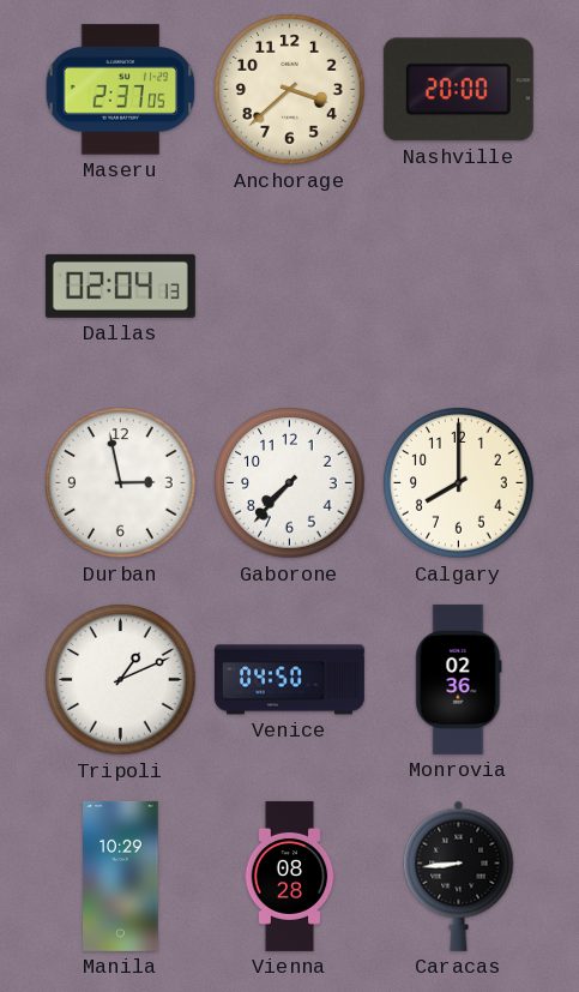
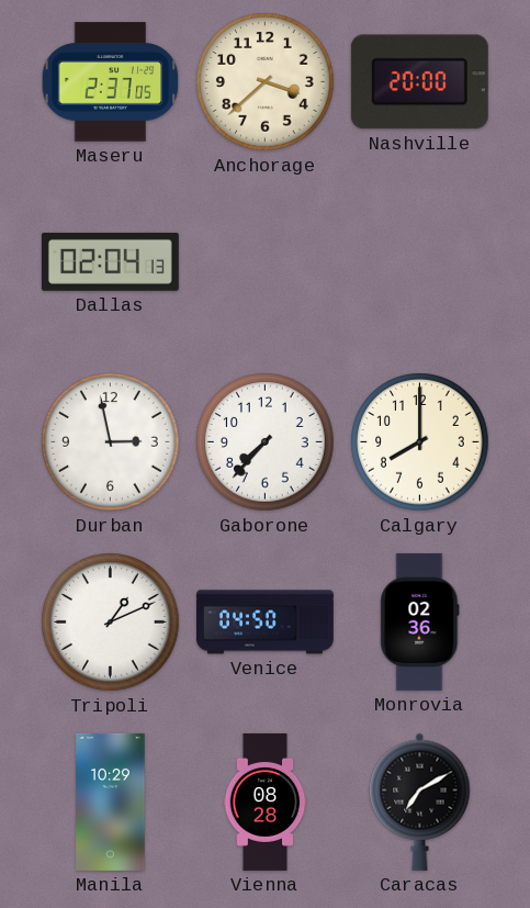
Caracas: 8:44 -> 7:10
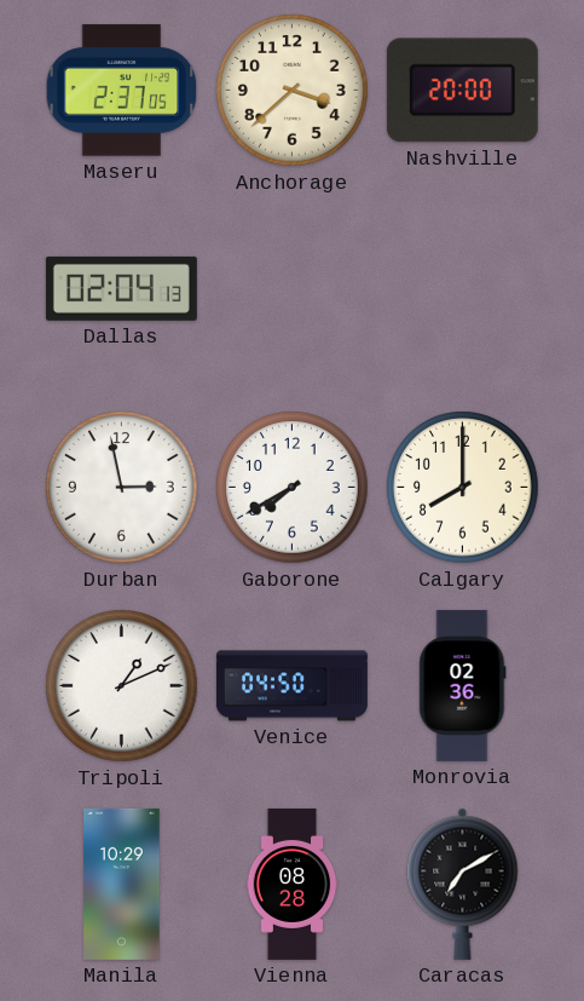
Gaborone: 7:37 -> 7:40
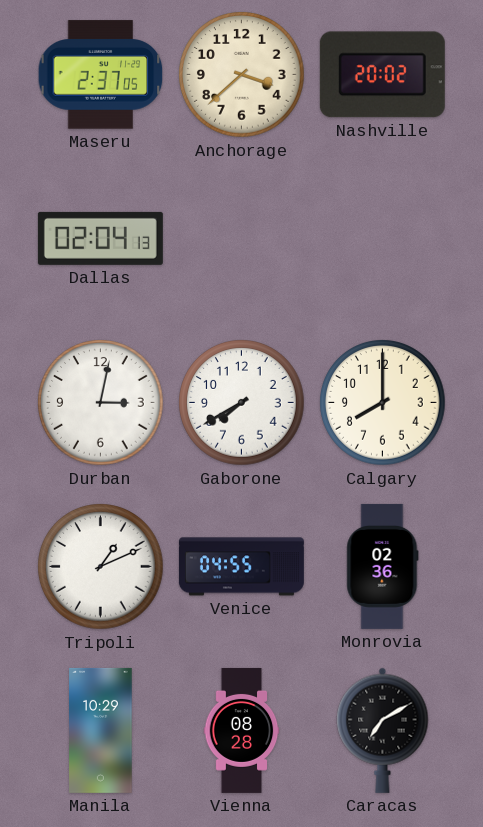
Nashville: 20:00 -> 20:02
Durban: 2:58 -> 3:02
Venice: 04:50 -> 04:55
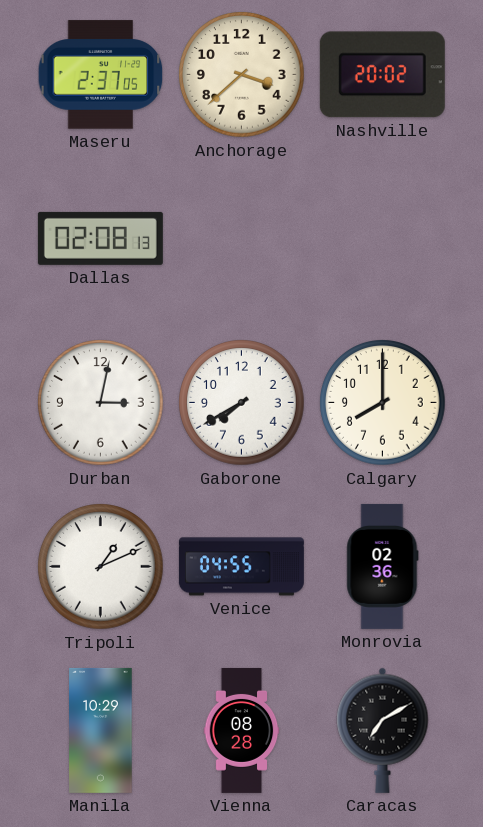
Dallas: 02:04 -> 02:08
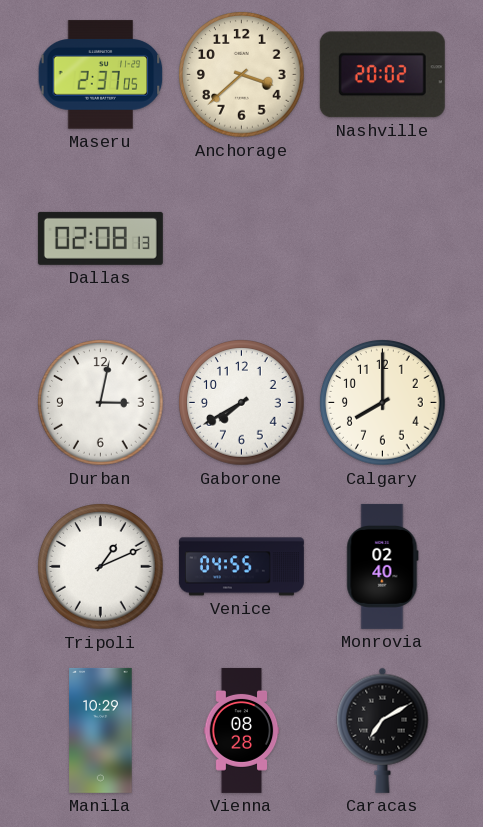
Monrovia: 02:36 -> 02:40
